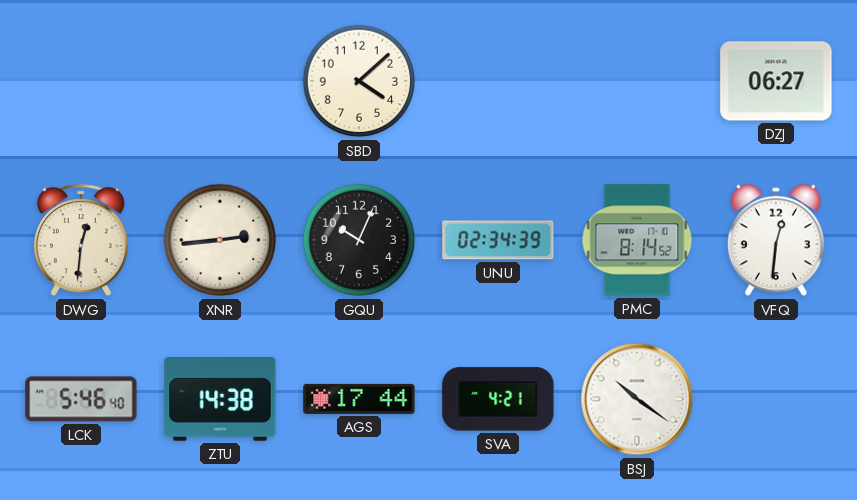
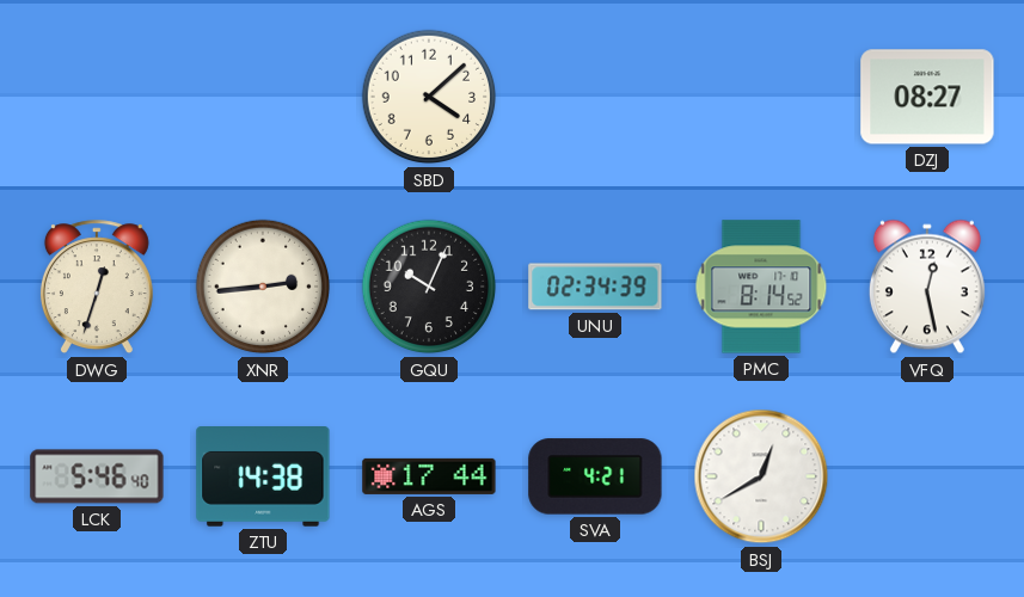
DZJ: 06:27 -> 08:27
DWG: 12:31 -> 12:33
VFQ: 12:31 -> 12:28
BSJ: 10:21 -> 12:40
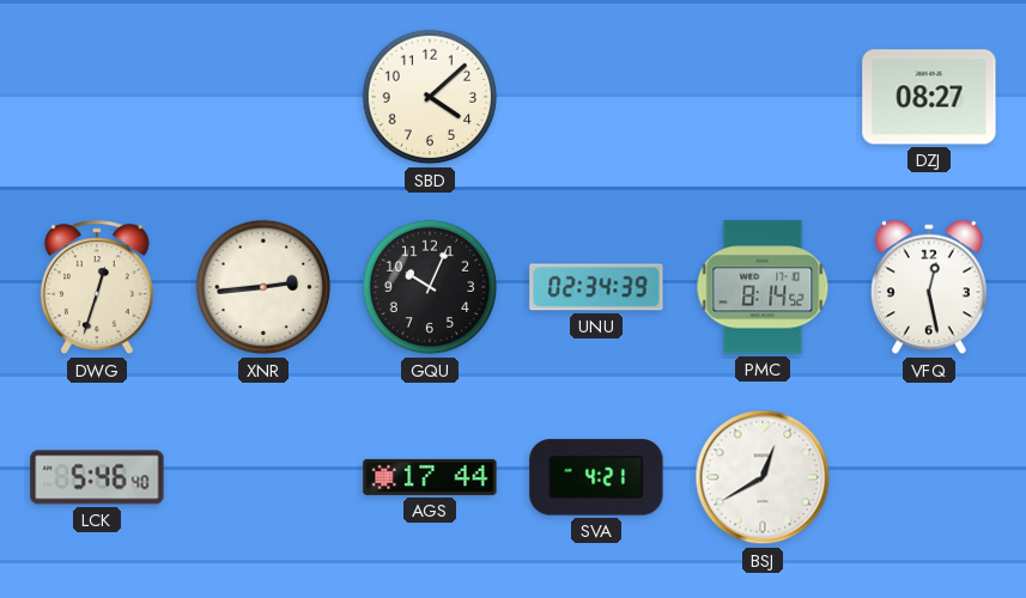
ZTU: 14:38 -> none
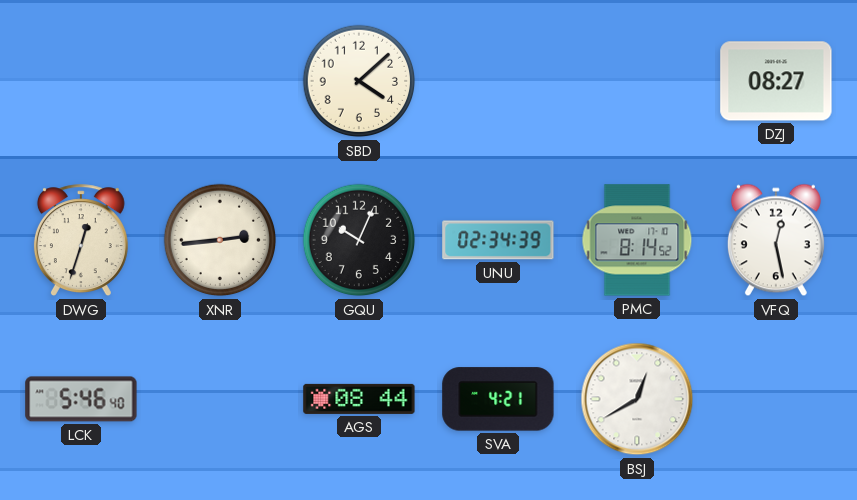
AGS: 17:44 -> 08:44
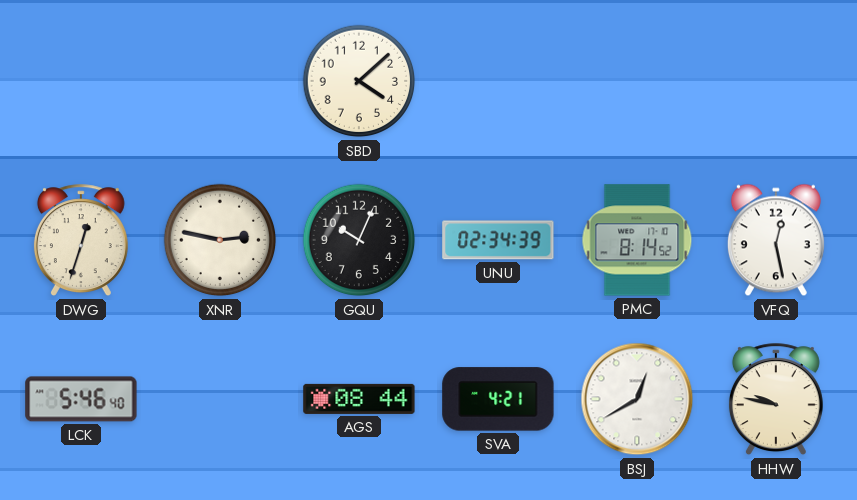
DZJ: 08:27 -> none
XNR: 2:44 -> 2:47
HHW: none -> 9:47
